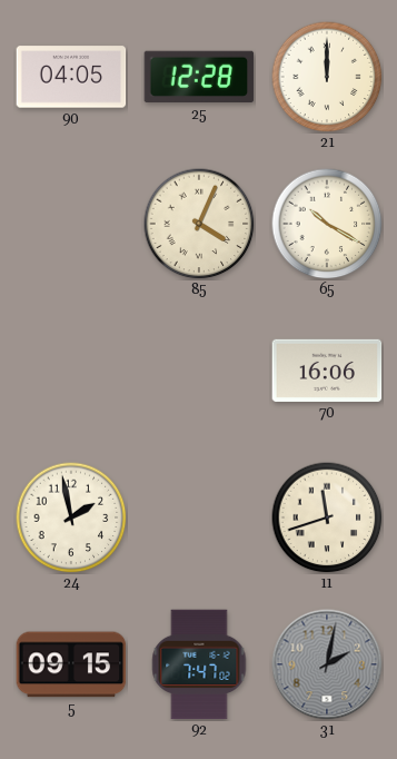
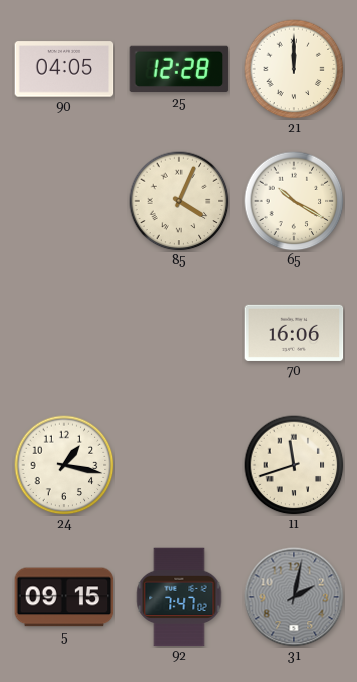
24: 1:58 -> 1:17
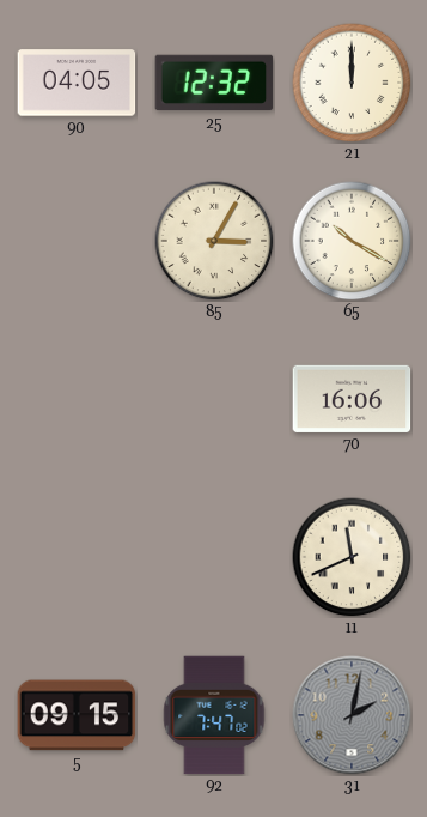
25: 12:28 -> 12:32
85: 4:04 -> 3:05
24: 1:17 -> none
11: 11:42 -> 11:41
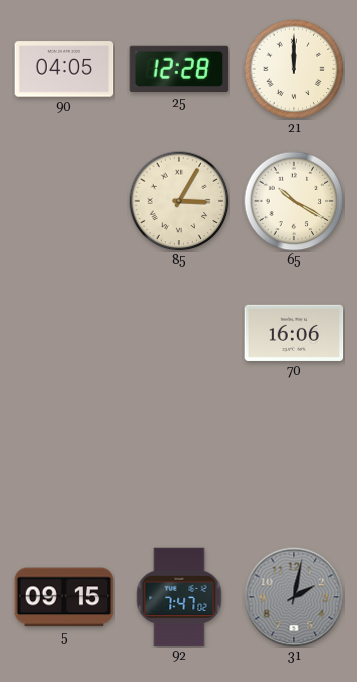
25: 12:32 -> 12:28
11: 11:41 -> none
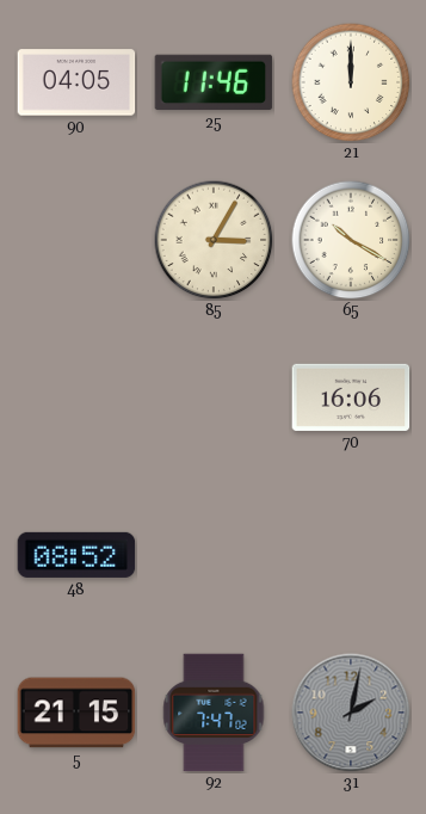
25: 12:28 -> 11:46
48: none -> 08:52
5: 09:15 -> 21:15
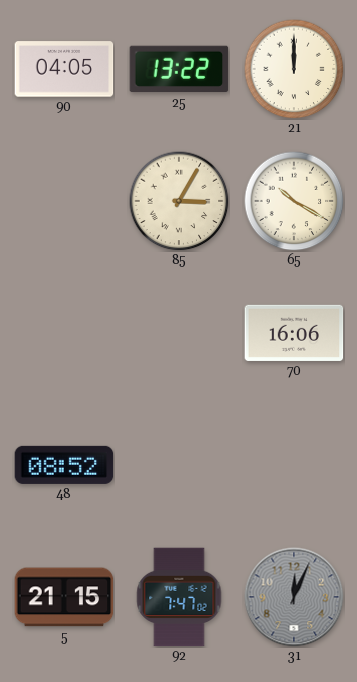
25: 11:46 -> 13:22
31: 2:02 -> 12:04
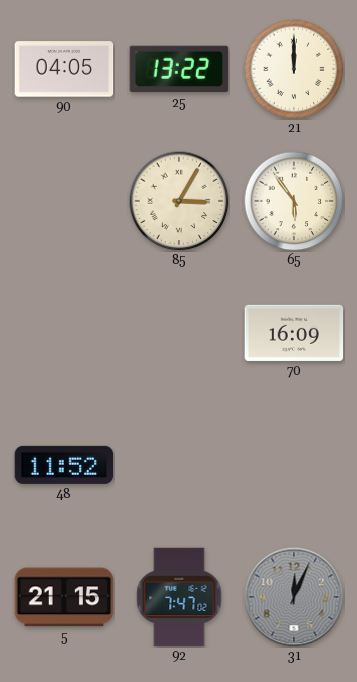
65: 10:20 -> 5:54
70: 16:06 -> 16:09
48: 08:52 -> 11:52
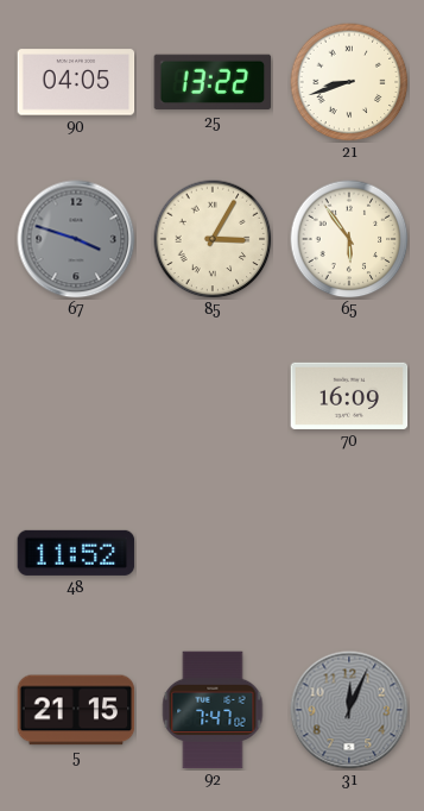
21: 12:00 -> 8:42
67: none -> 3:48
